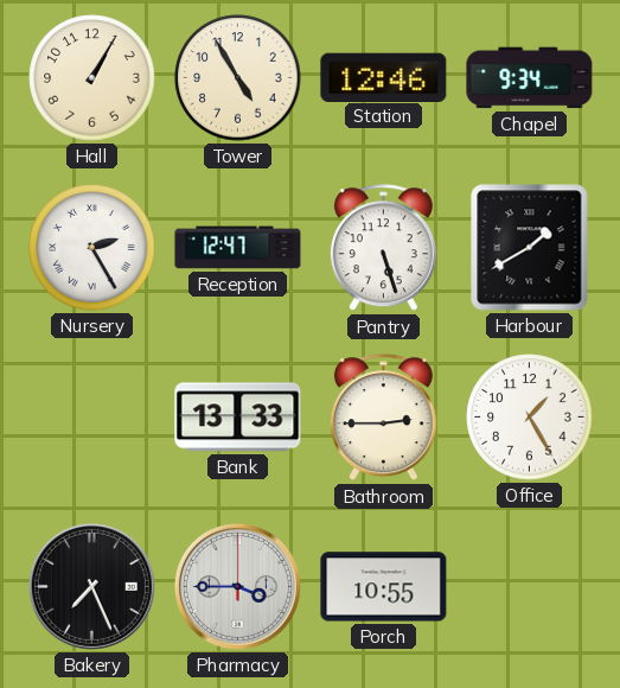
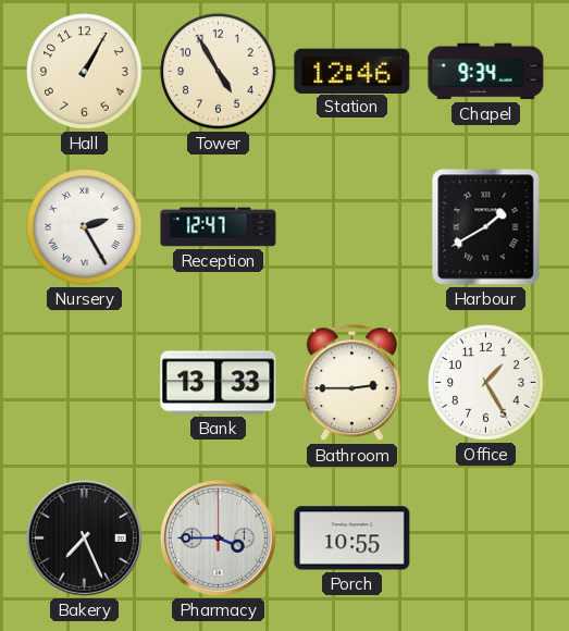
Pantry: 5:27 -> none
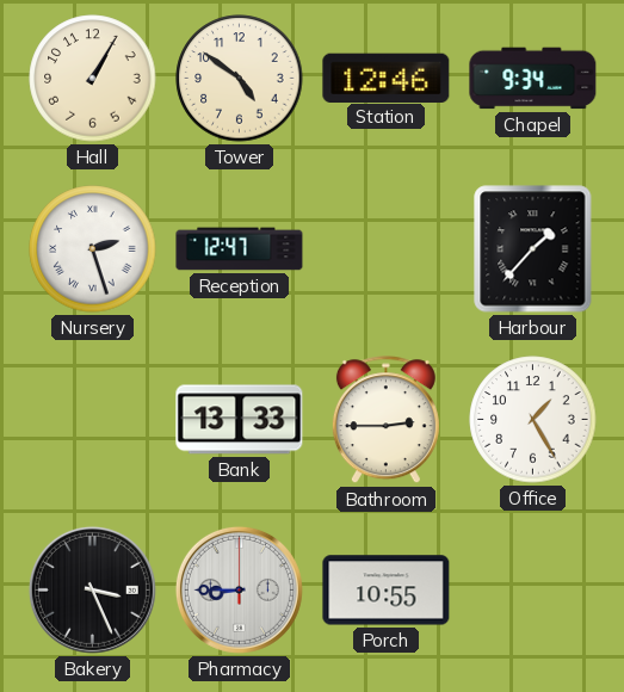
Tower: 4:55 -> 4:51
Nursery: 2:25 -> 2:27
Harbour: 1:40 -> 1:37
Bakery: 7:26 -> 3:26
Pharmacy: 3:45 -> 8:45
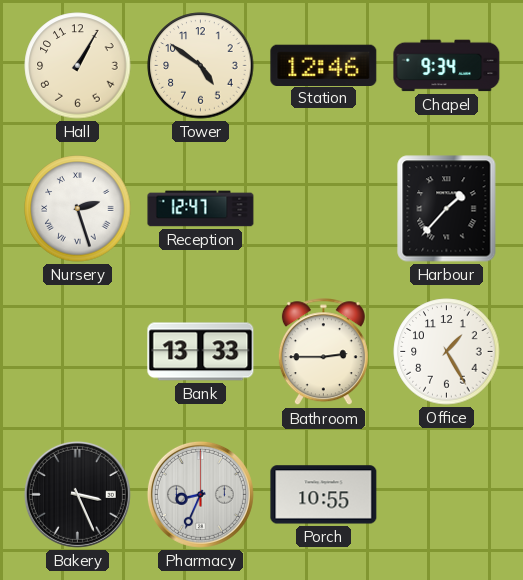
Pharmacy: 8:45 -> 8:34
